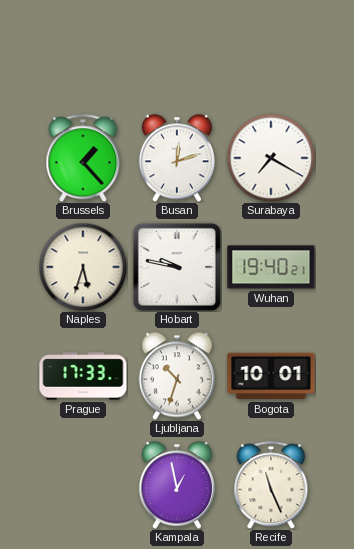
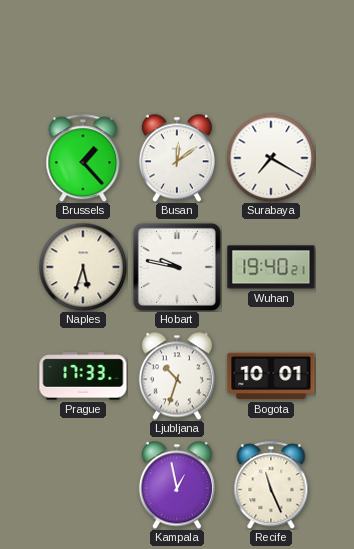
Busan: 12:12 -> 12:09
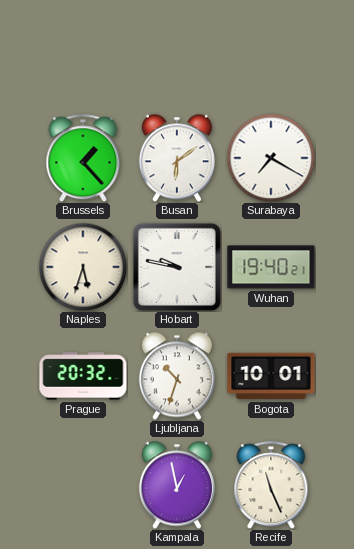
Busan: 12:09 -> 6:09
Prague: 17:33 -> 20:32
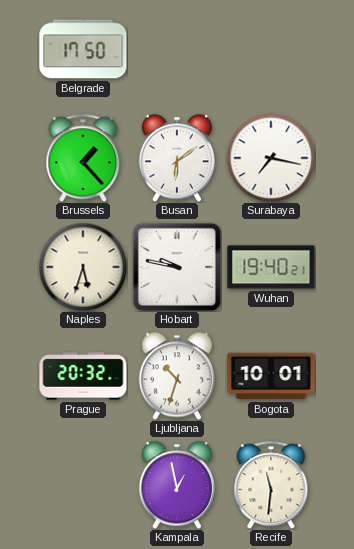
Belgrade: none -> 17:50
Surabaya: 7:20 -> 7:17
Recife: 11:26 -> 11:31
